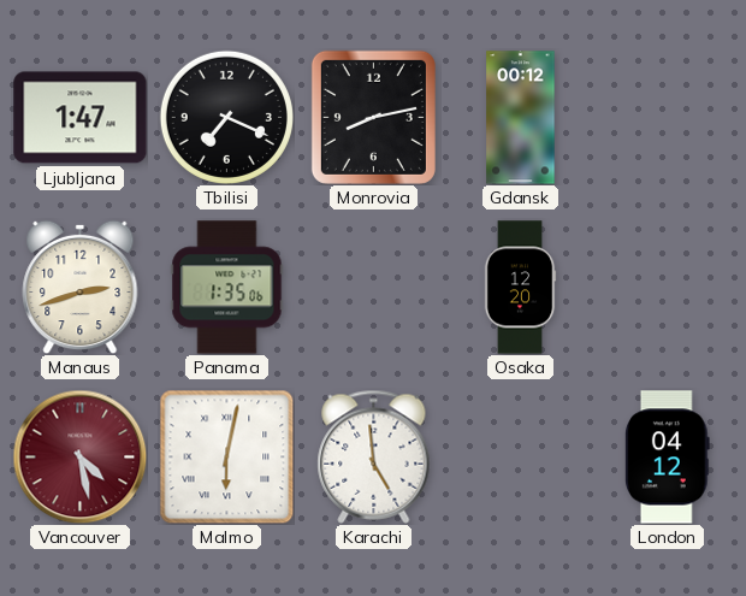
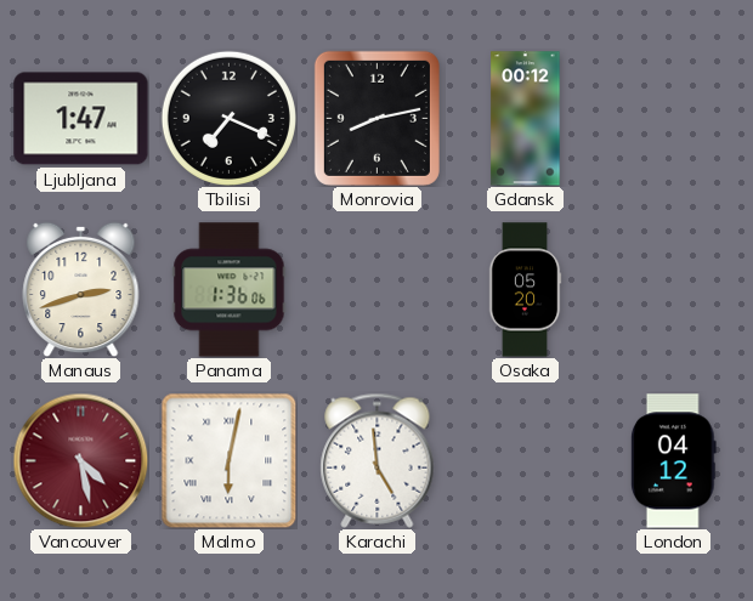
Panama: 1:35 -> 1:36
Osaka: 12:20 -> 05:20
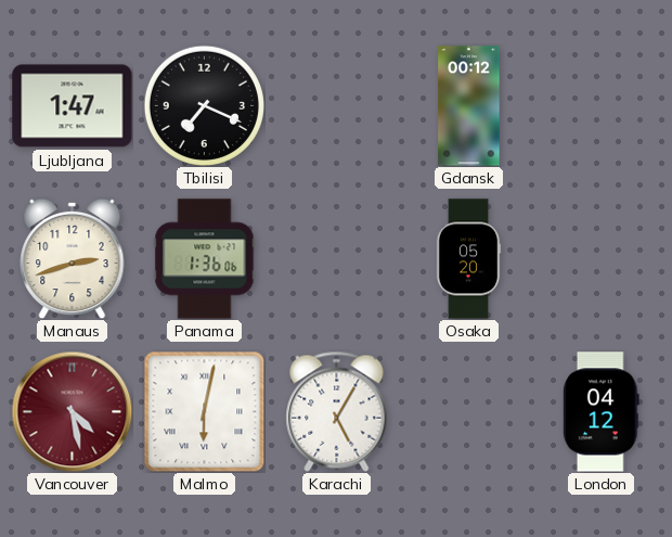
Monrovia: 8:13 -> none
Karachi: 4:59 -> 5:05
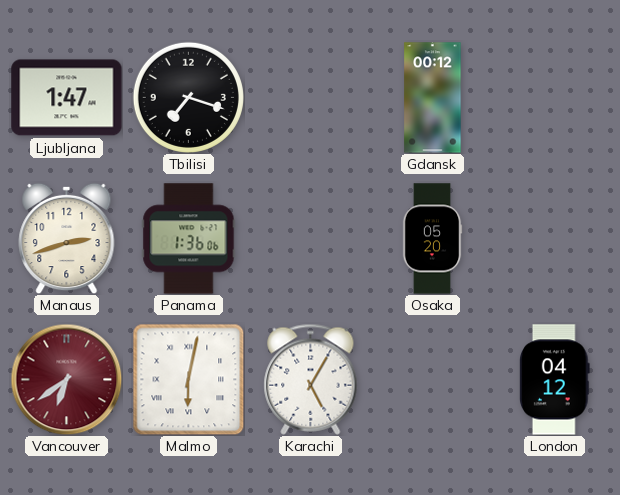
Tbilisi: 7:19 -> 7:18
Vancouver: 4:28 -> 6:39
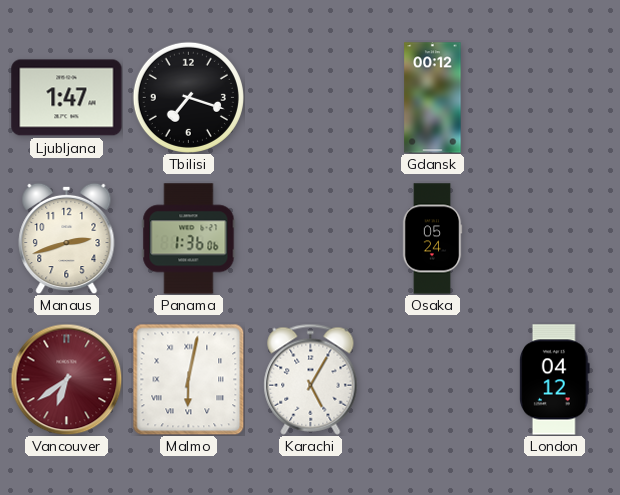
Osaka: 05:20 -> 05:24
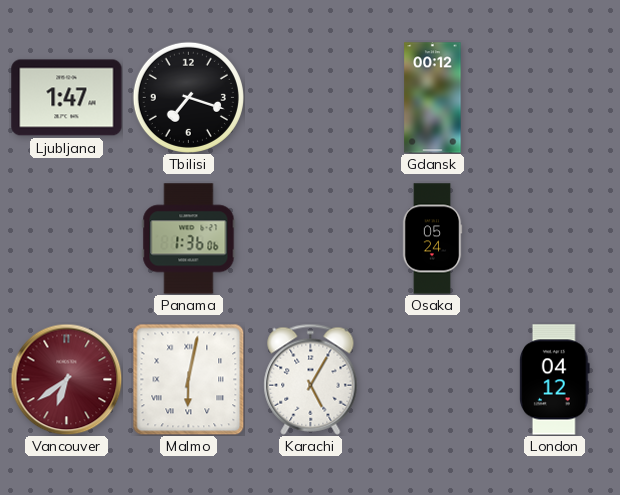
Manaus: 2:42 -> none
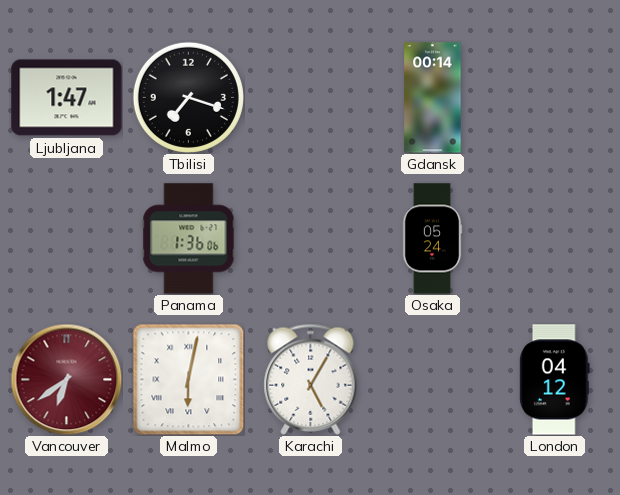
Gdansk: 00:12 -> 00:14
